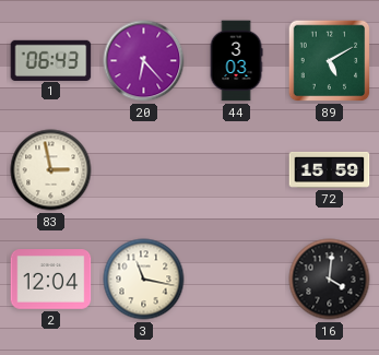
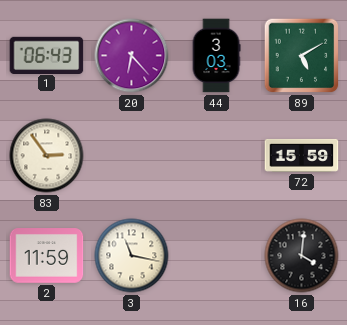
83: 2:58 -> 2:54
2: 12:04 -> 11:59
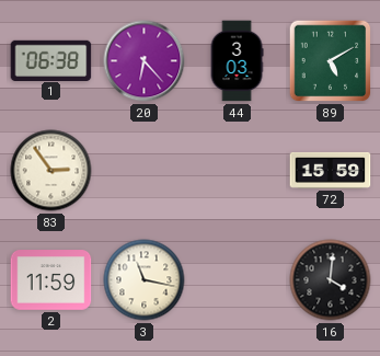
1: 06:43 -> 06:38
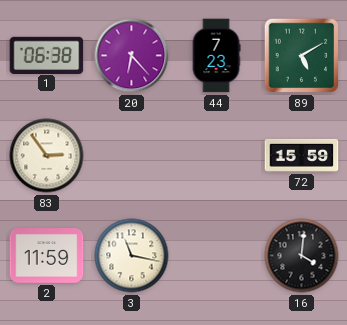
44: 3:03 -> 7:23
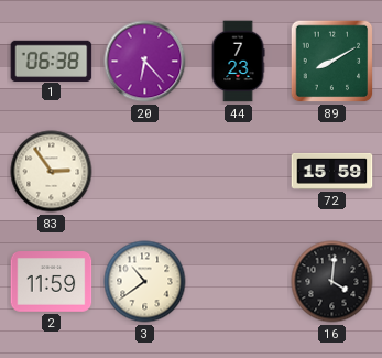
89: 5:10 -> 8:10
3: 11:17 -> 10:39
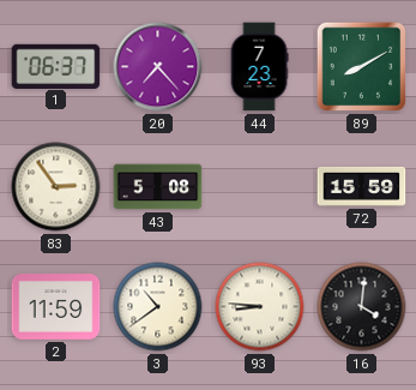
1: 06:38 -> 06:37
20: 6:23 -> 7:23
43: none -> 5:08
93: none -> 8:46
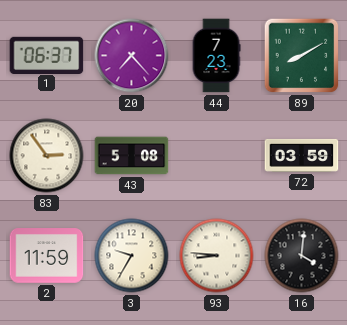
72: 15:59 -> 03:59
3: 10:39 -> 9:35
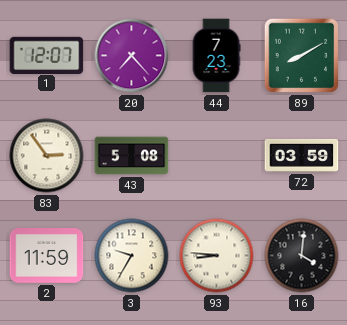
1: 06:37 -> 12:07
